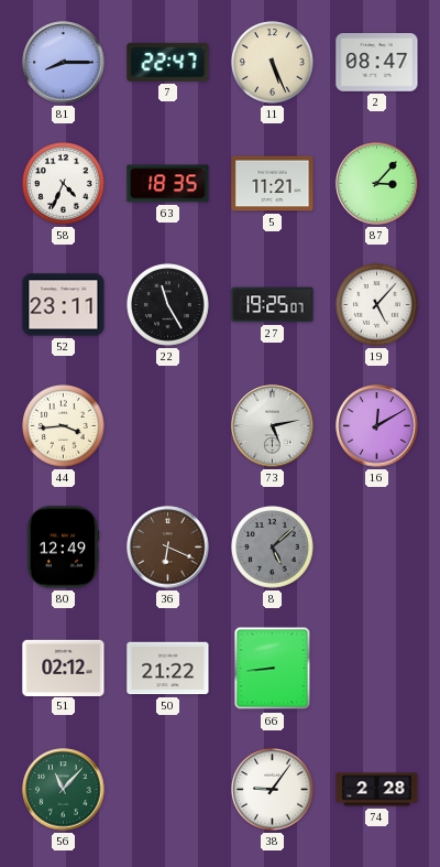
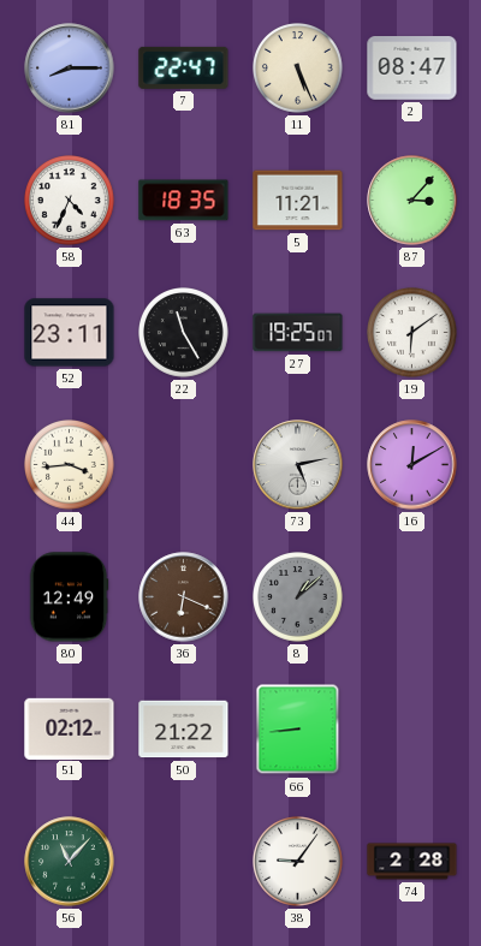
19: 5:07 -> 6:09
8: 5:08 -> 1:08
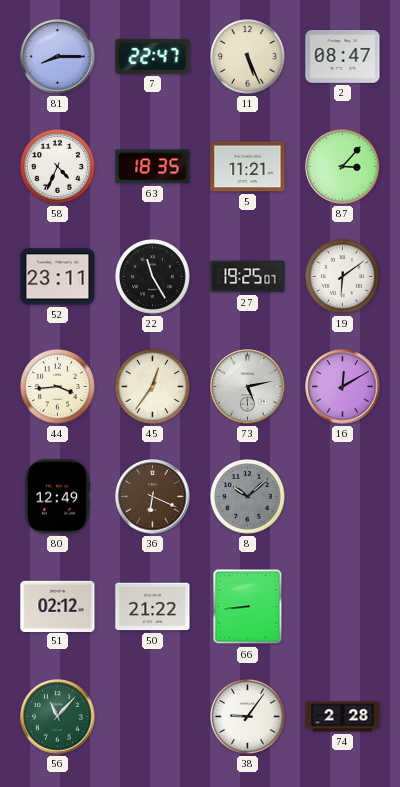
45: none -> 12:36
8: 1:08 -> 10:08
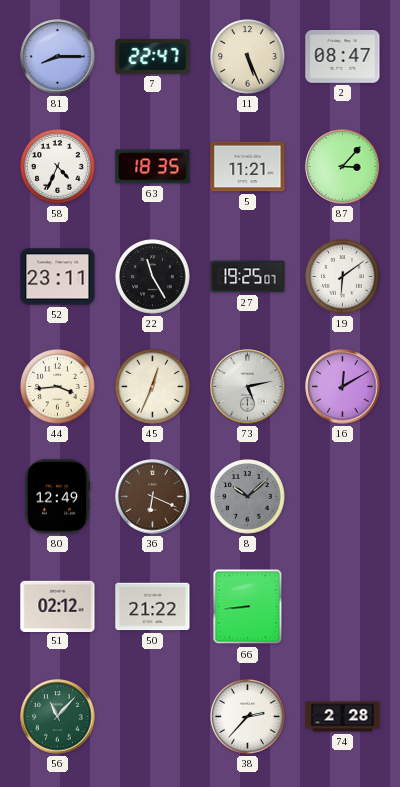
45: 12:36 -> 12:34
38: 9:06 -> 2:37
